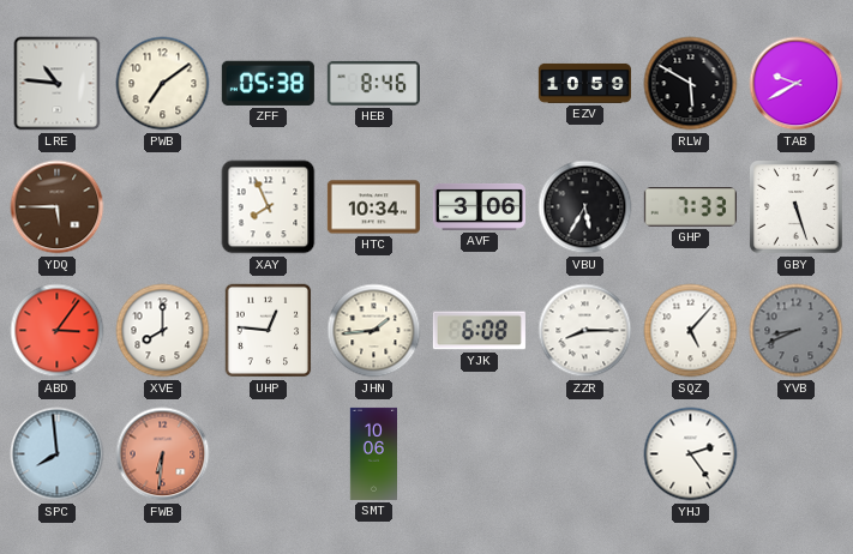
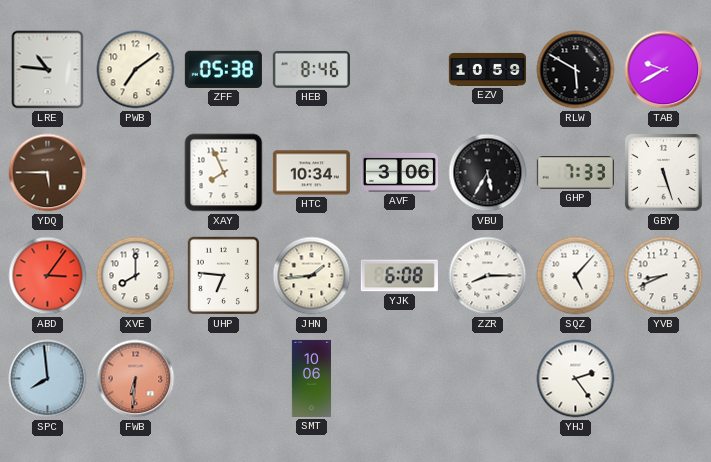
UHP: 12:46 -> 6:46
YVB dial: grey -> white
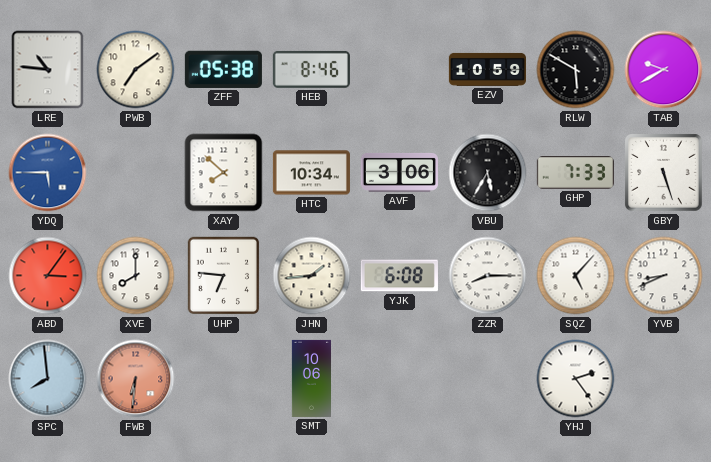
YDQ dial: brown -> blue
XAY: 7:56 -> 7:52
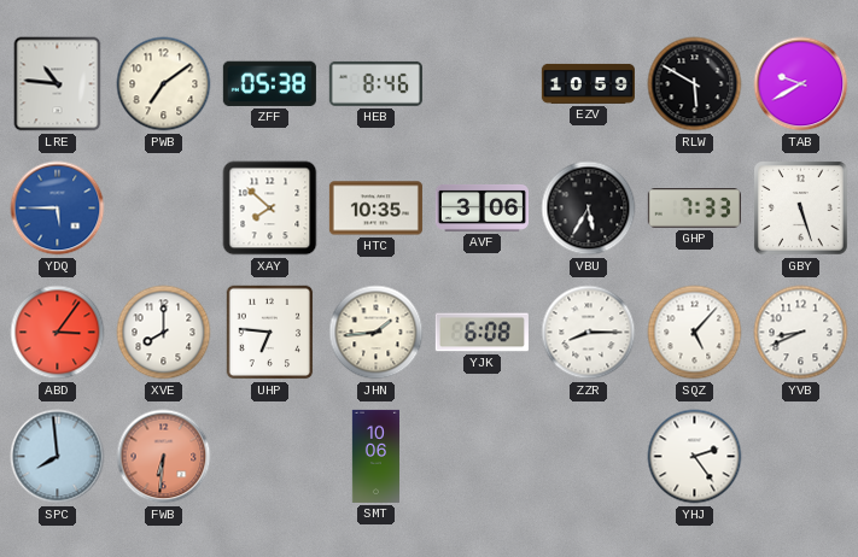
HTC: 10:34 -> 10:35
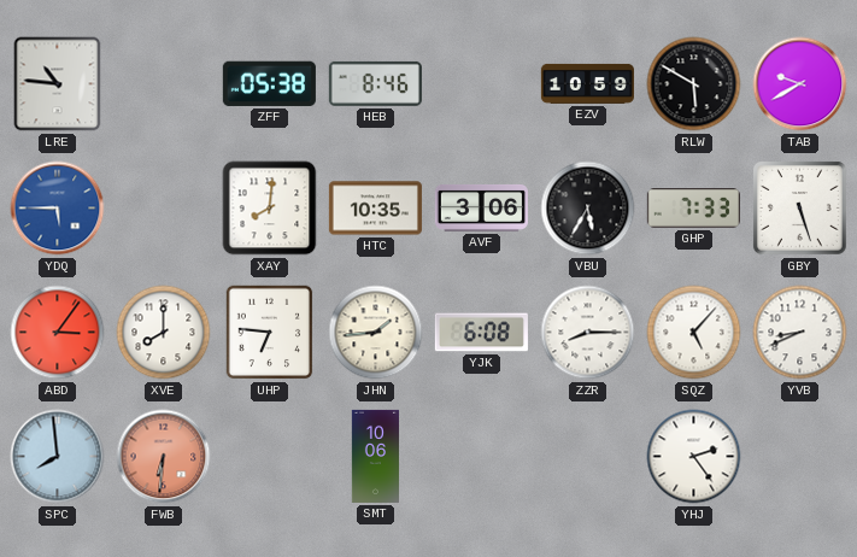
PWB: 7:09 -> none
XAY: 7:52 -> 8:01
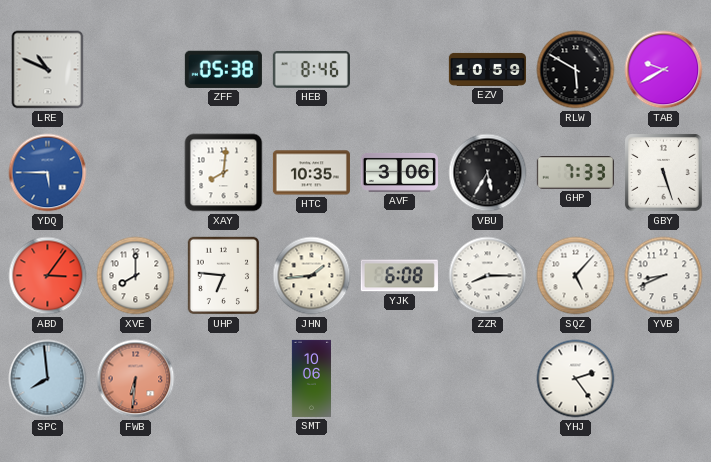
LRE: 10:46 -> 10:49
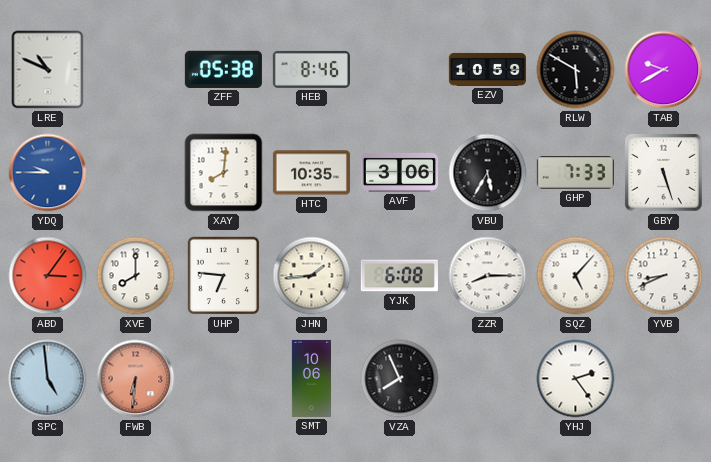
YDQ: 5:45 -> 9:45
SPC: 7:59 -> 4:59
VZA: none -> 7:56
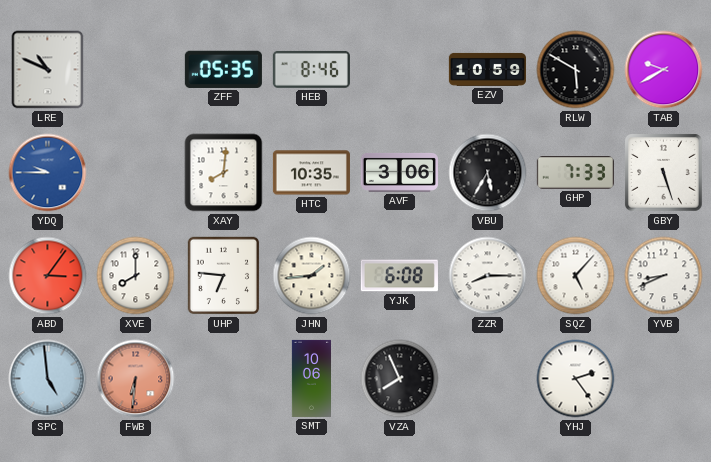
ZFF: 05:38 -> 05:35
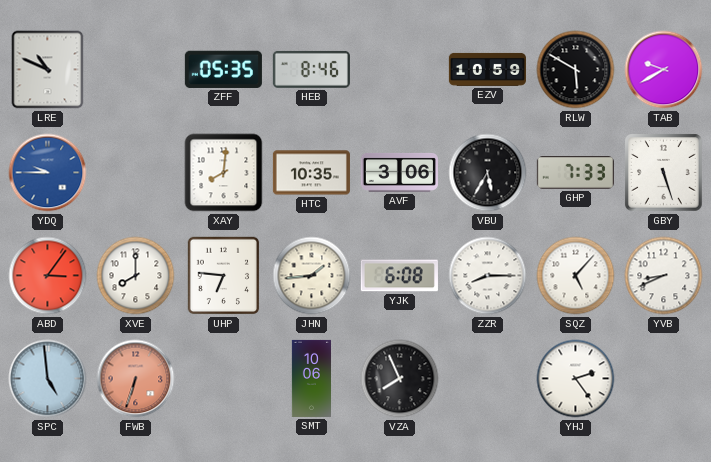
FWB: 6:31 -> 6:33
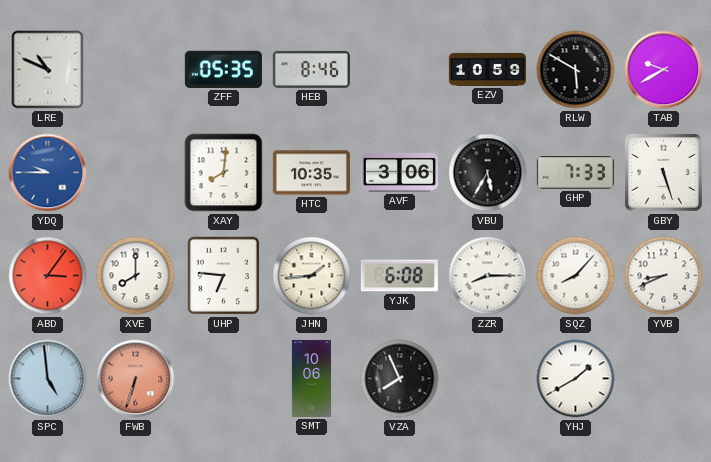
SQZ: 5:07 -> 8:07
YHJ: 2:24 -> 1:40
